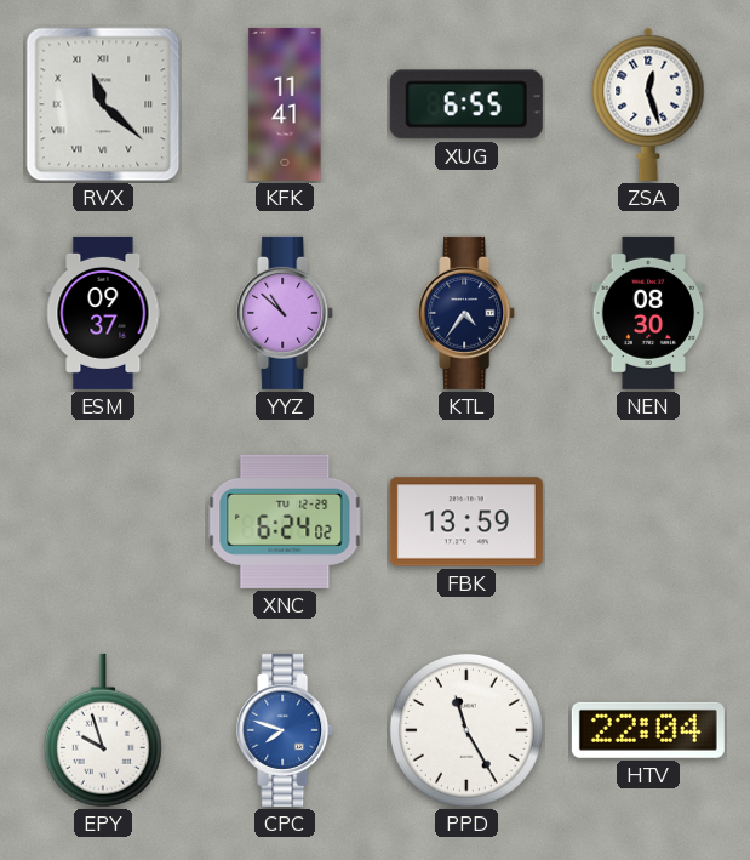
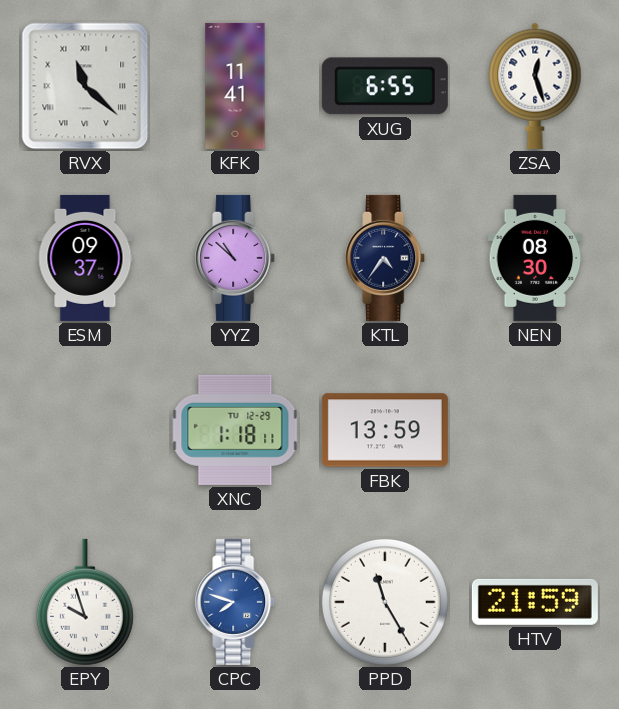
XNC: 6:24 -> 1:18
HTV: 22:04 -> 21:59
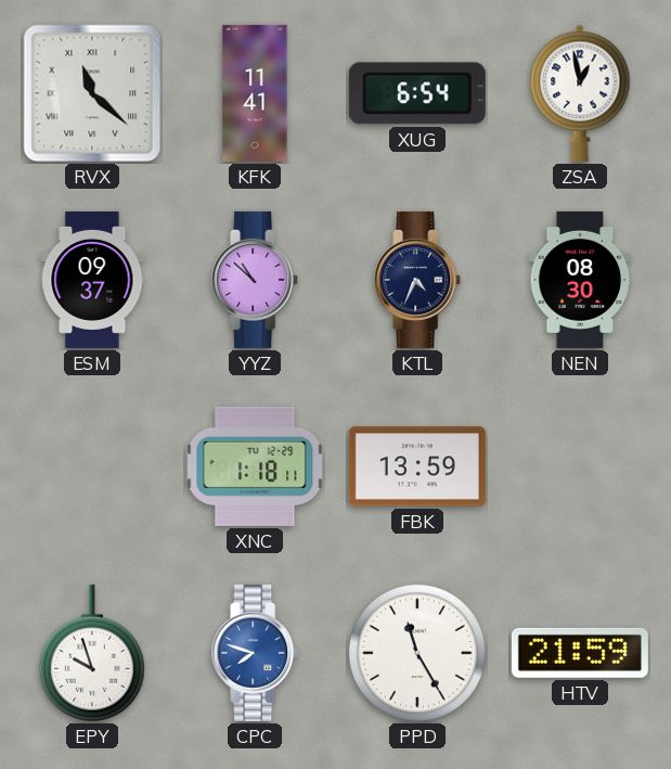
XUG: 6:55 -> 6:54
ZSA: 12:27 -> 12:58
KTL: 4:36 -> 4:34
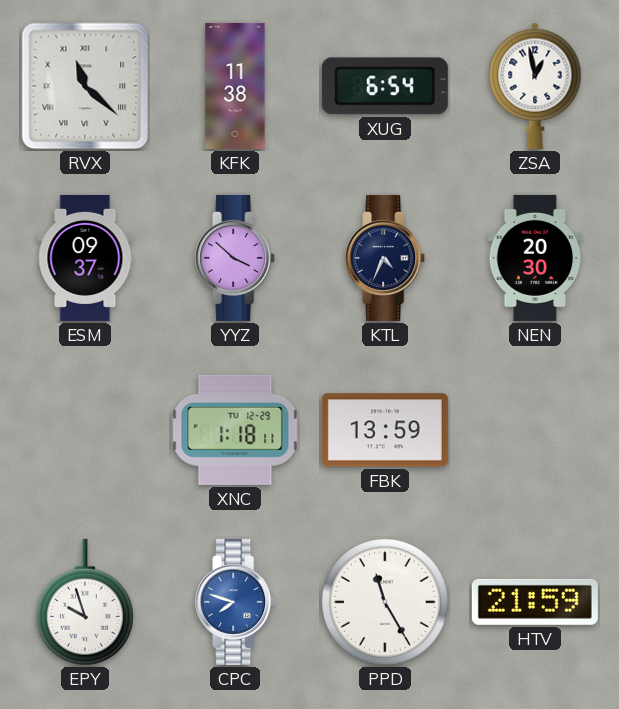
KFK: 11:41 -> 11:38
YYZ: 10:52 -> 3:52
NEN: 08:30 -> 20:30
